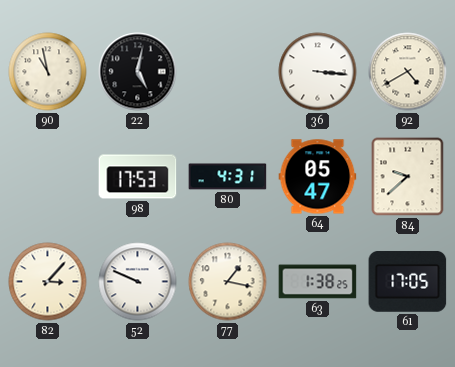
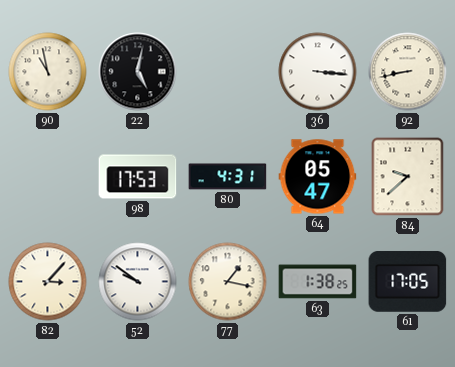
92: 4:40 -> 8:43
52: 9:49 -> 9:51
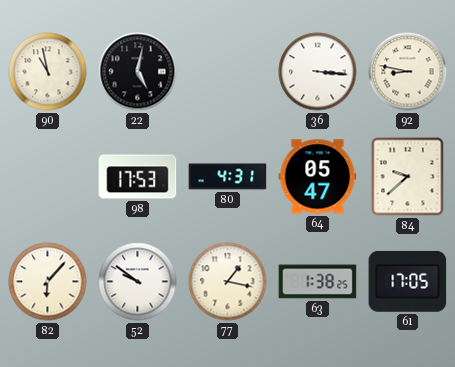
92: 8:43 -> 8:47
82: 3:07 -> 6:07
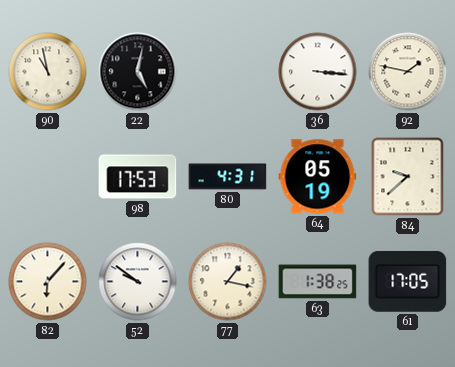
92: 8:47 -> 1:47
64: 05:47 -> 05:19
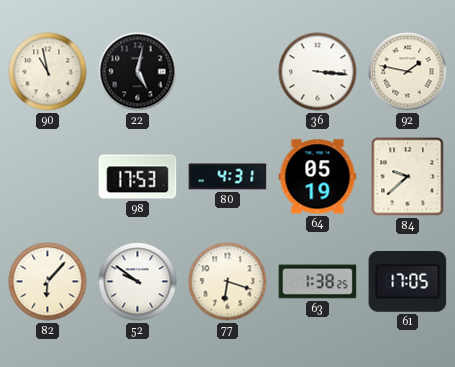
77: 1:17 -> 6:18
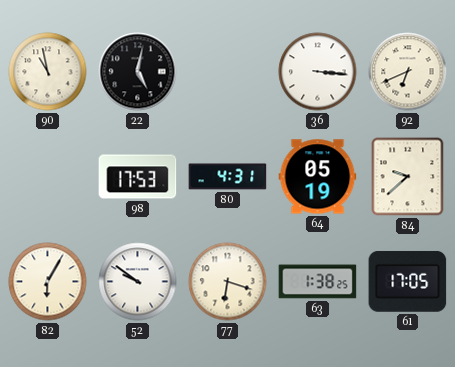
92: 1:47 -> 6:41
82: 6:07 -> 6:05
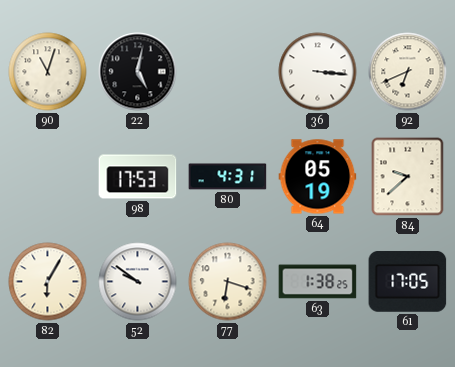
90: 10:58 -> 11:03
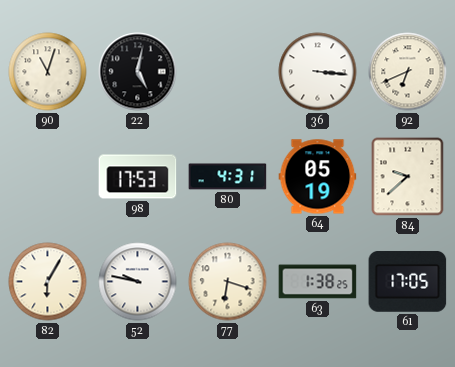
52: 9:51 -> 9:47
